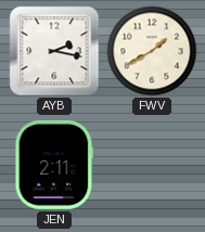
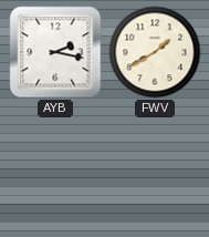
JEN: 2:11 -> none
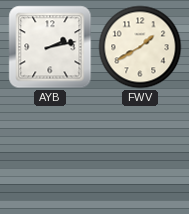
AYB: 2:17 -> 2:13
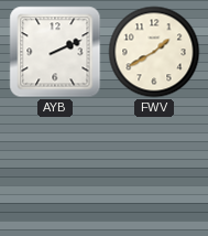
AYB: 2:13 -> 2:11
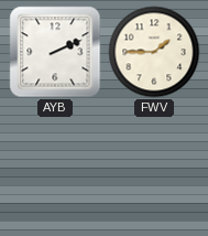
FWV: 1:40 -> 1:45
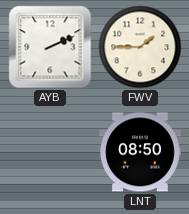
LNT: none -> 08:50
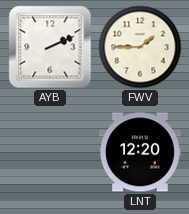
LNT: 08:50 -> 12:20
